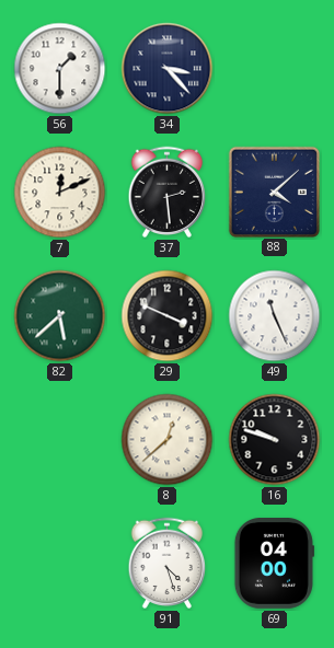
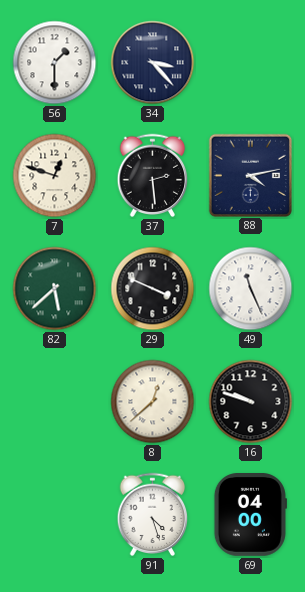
7: 12:11 -> 12:48
88: 4:08 -> 4:13
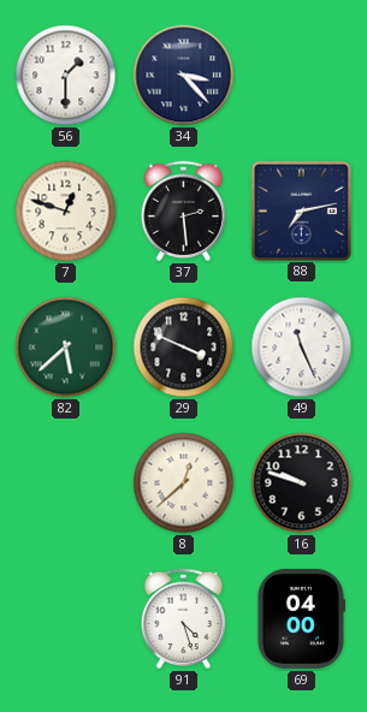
88: 4:13 -> 7:13
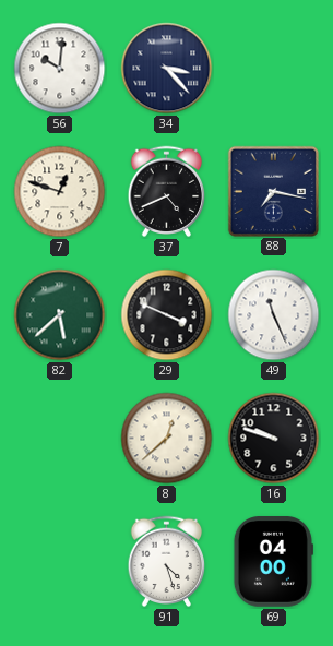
56: 1:30 -> 10:01
37: 2:29 -> 4:41
88: 7:13 -> 7:17
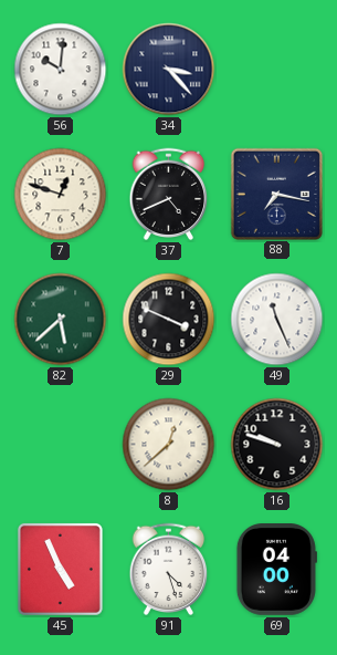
45: none -> 4:56
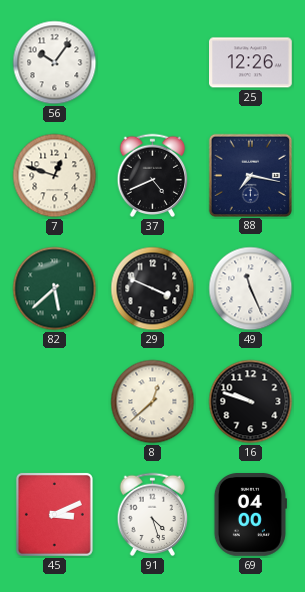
56: 10:01 -> 10:06
34: 3:23 -> none
25: none -> 12:26
45: 4:56 -> 3:11
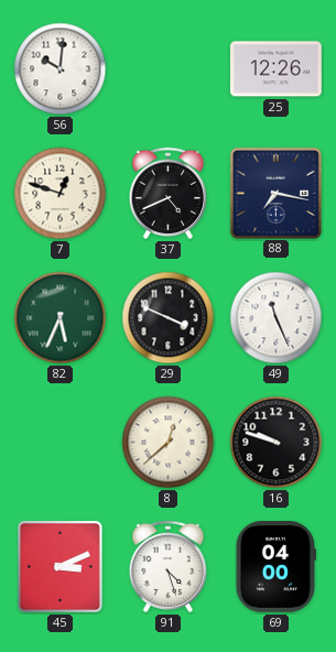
56: 10:06 -> 10:01
82: 5:38 -> 5:34
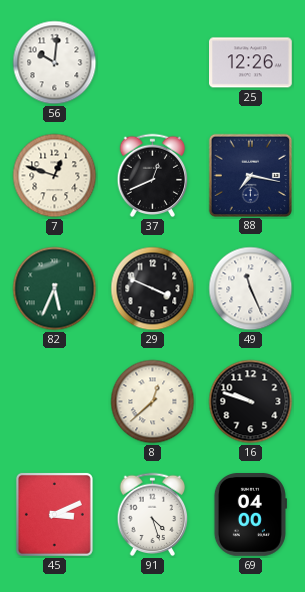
37: 4:41 -> 12:41
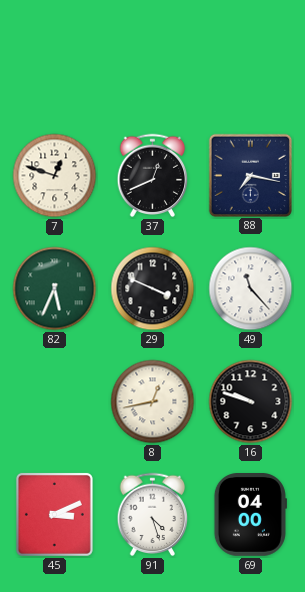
56: 10:01 -> none
25: 12:26 -> none
49: 11:26 -> 11:23
8: 12:38 -> 12:43
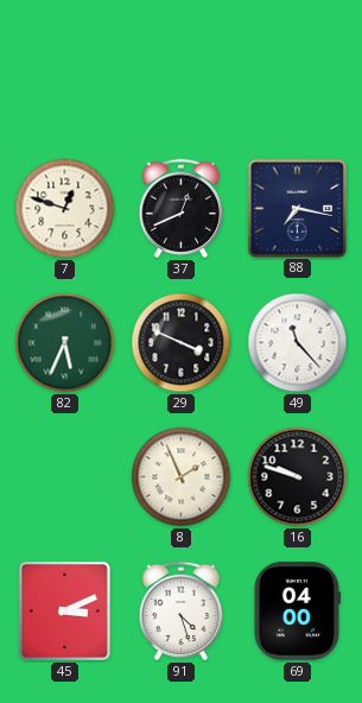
8: 12:43 -> 1:56
